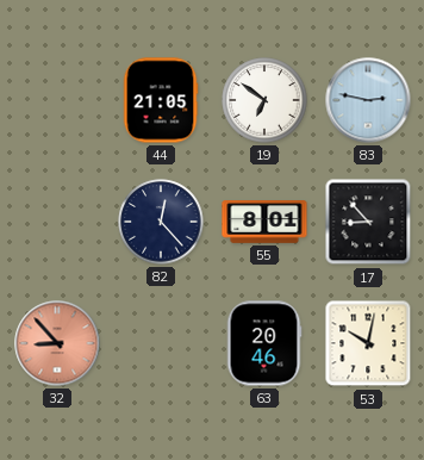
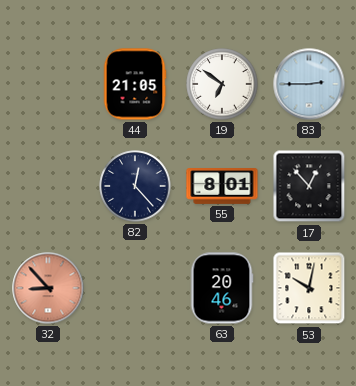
83: 2:47 -> 2:45
17: 8:53 -> 12:53
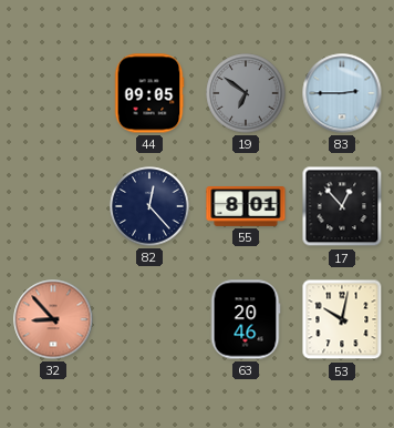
44: 21:05 -> 09:05
19 dial: white -> grey
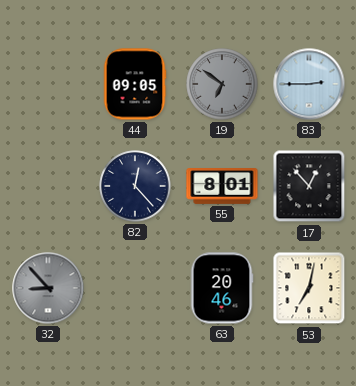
32 dial: salmon -> grey
53: 10:02 -> 7:02
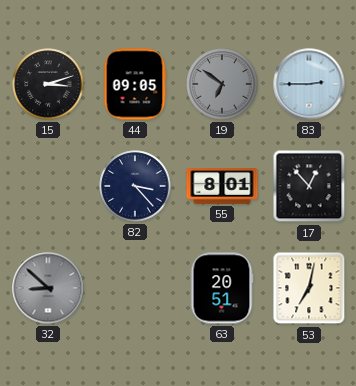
15: none -> 3:12
82: 12:23 -> 3:23
32: 8:53 -> 8:52
63: 20:46 -> 20:51
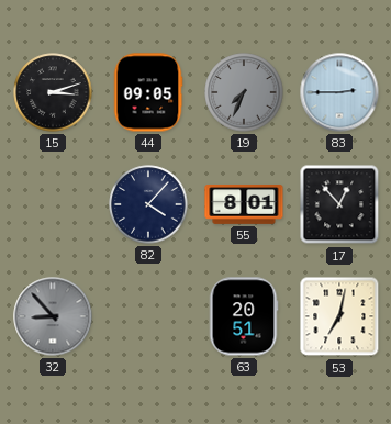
19: 6:51 -> 7:34
82: 3:23 -> 4:07
32: 8:52 -> 8:53
